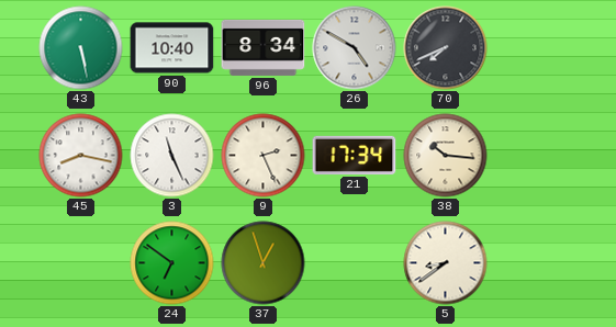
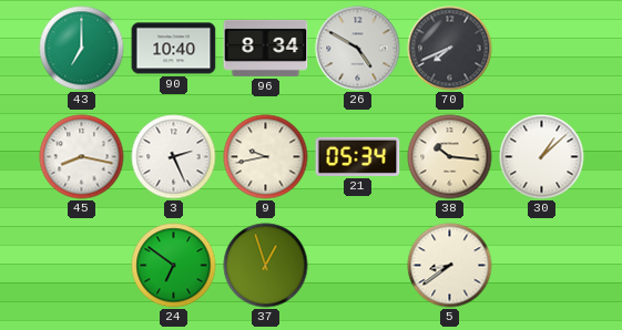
43: 5:28 -> 7:00
3: 11:26 -> 2:26
9: 2:26 -> 9:43
21: 17:34 -> 05:34
30: none -> 1:08
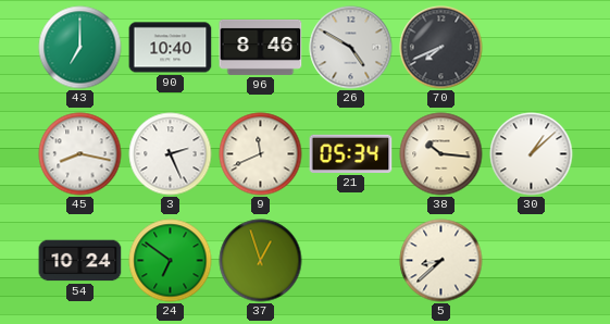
96: 8:34 -> 8:46
9: 9:43 -> 11:41
54: none -> 10:24
5: 8:39 -> 8:38
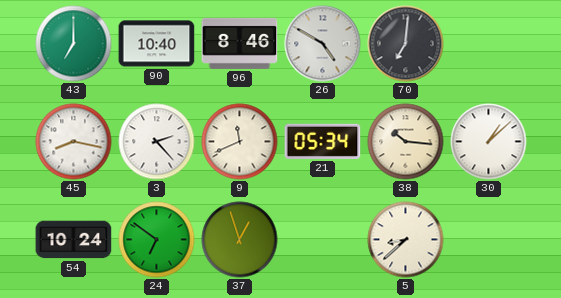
70: 7:41 -> 7:01
3: 2:26 -> 2:23
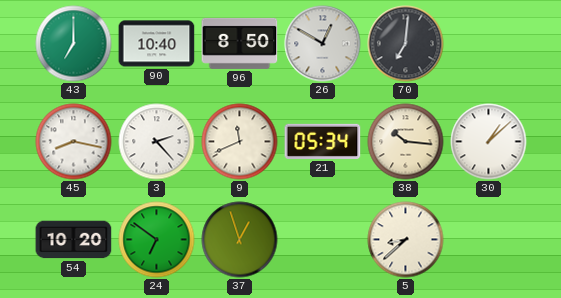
96: 8:46 -> 8:50
26: 4:50 -> 12:50
54: 10:24 -> 10:20
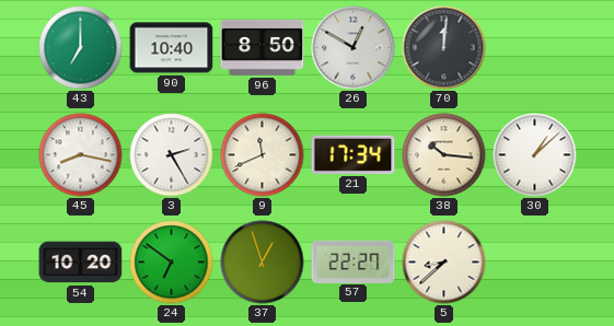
70: 7:01 -> 12:01
3: 2:23 -> 2:25
21: 05:34 -> 17:34
57: none -> 22:27
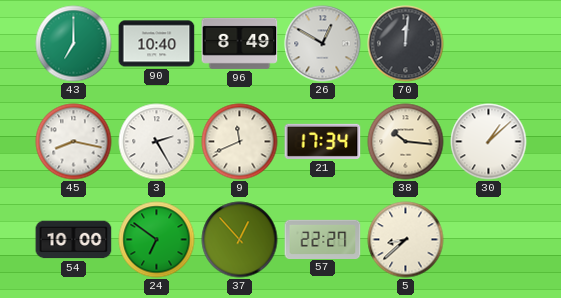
96: 8:50 -> 8:49
54: 10:20 -> 10:00
37: 12:57 -> 12:53
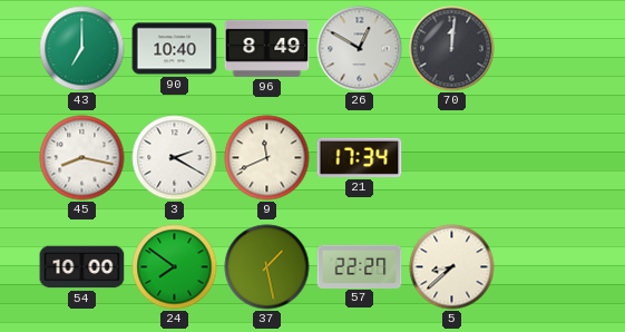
3: 2:25 -> 2:20
38: 10:16 -> none
30: 1:08 -> none
24: 6:51 -> 7:51
37: 12:53 -> 1:28
